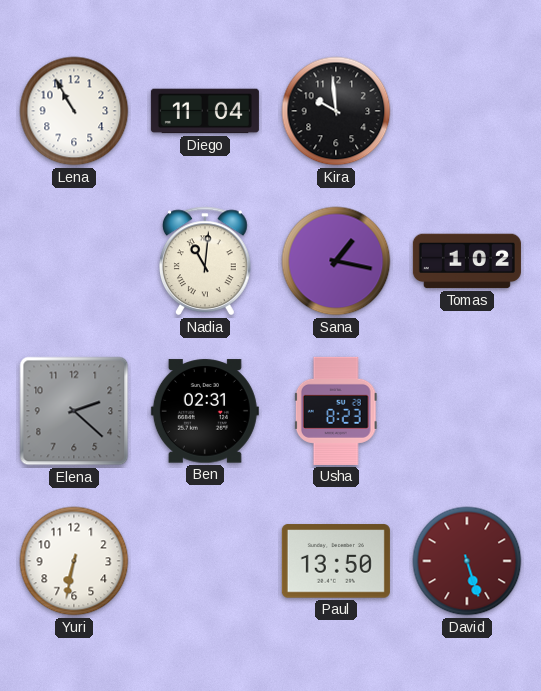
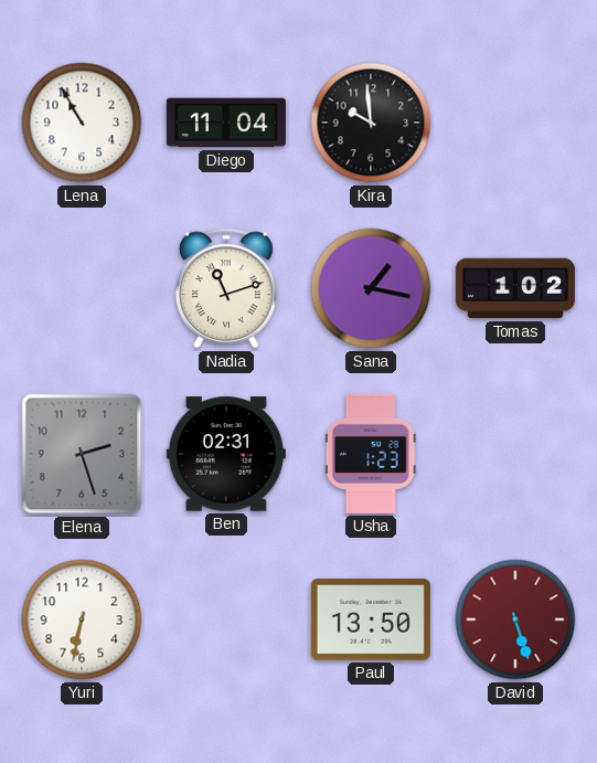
Nadia: 11:01 -> 11:12
Elena: 2:22 -> 2:27
Usha: 8:23 -> 1:23
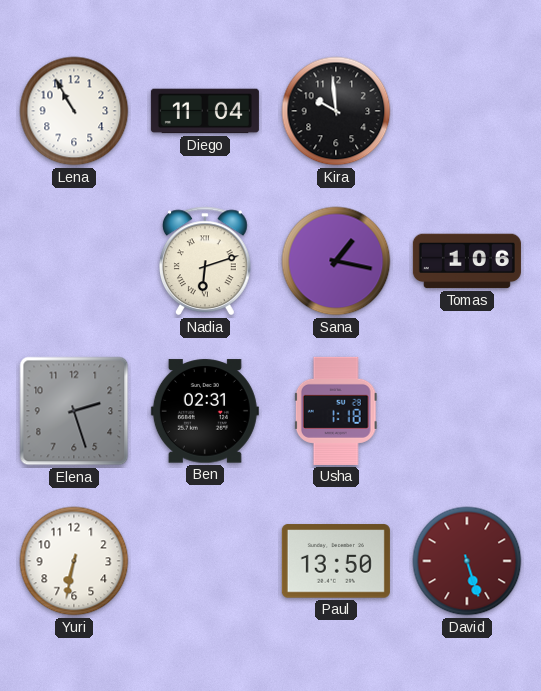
Nadia: 11:12 -> 6:12
Tomas: 1:02 -> 1:06
Usha: 1:23 -> 1:18
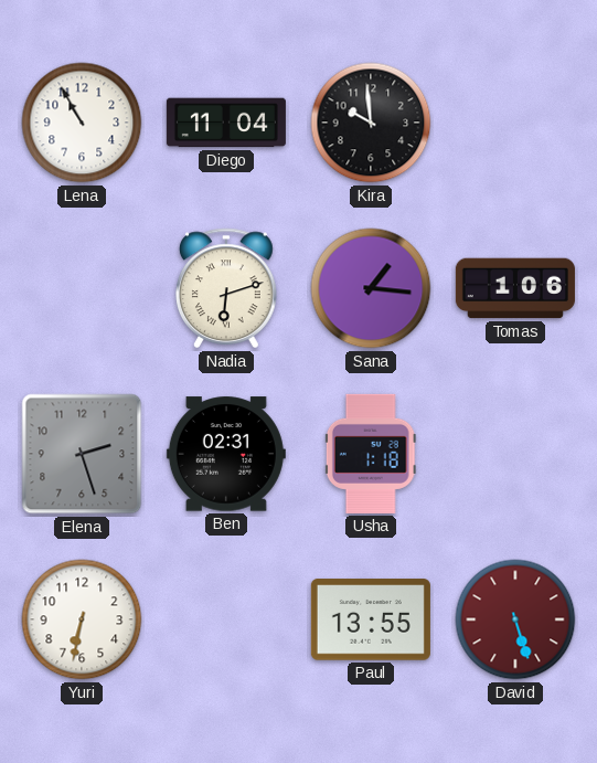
Sana: 1:17 -> 1:16
Paul: 13:50 -> 13:55
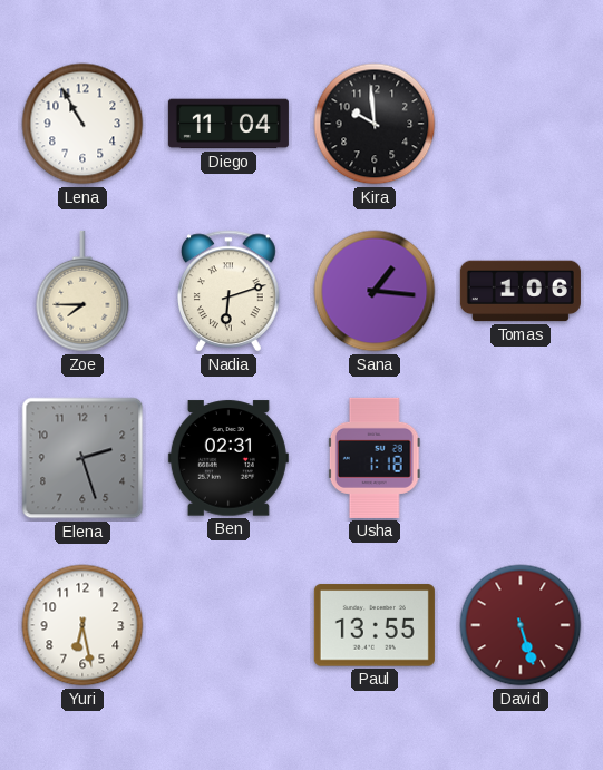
Zoe: none -> 7:45
Yuri: 6:32 -> 6:28
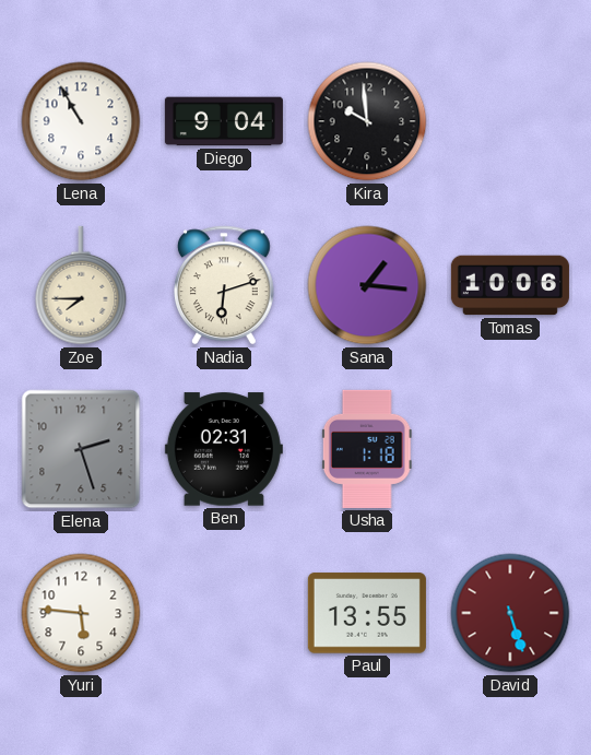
Diego: 11:04 -> 9:04
Tomas: 1:06 -> 10:06
Yuri: 6:28 -> 5:46
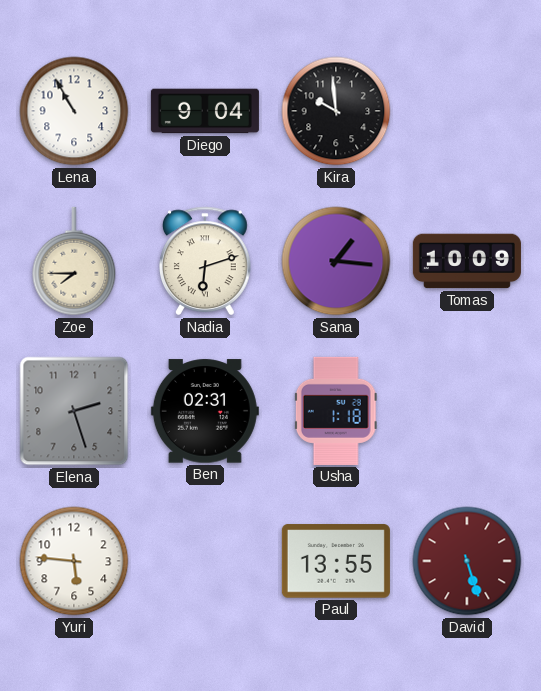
Tomas: 10:06 -> 10:09
